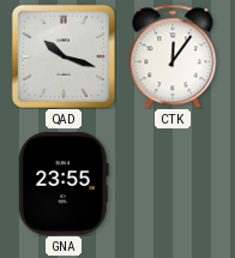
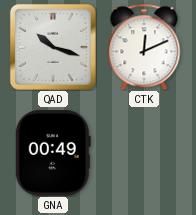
CTK: 12:06 -> 12:11
GNA: 23:55 -> 00:49
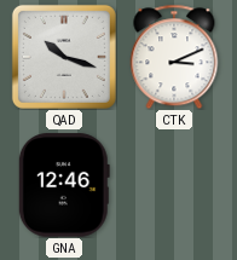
CTK: 12:11 -> 3:11
GNA: 00:49 -> 12:46
